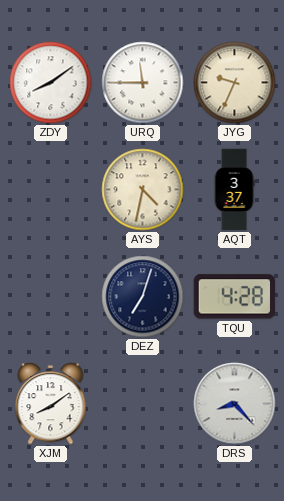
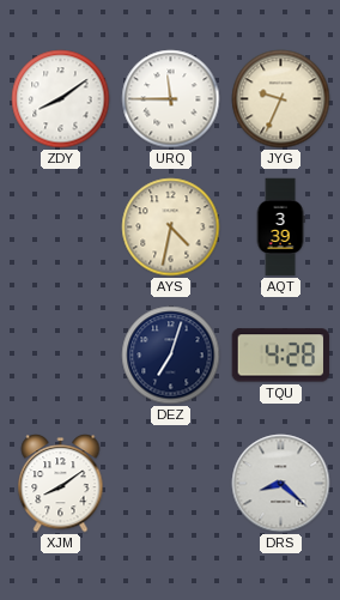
AQT: 3:37 -> 3:39
DRS: 8:23 -> 8:22
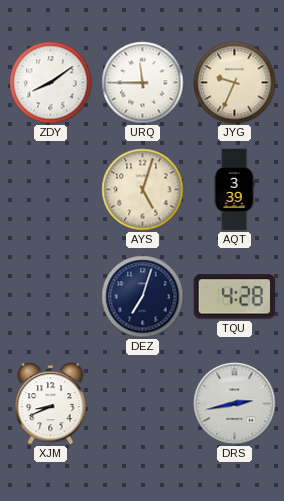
AYS: 4:32 -> 5:03
XJM: 8:09 -> 8:41
DRS: 8:22 -> 2:43
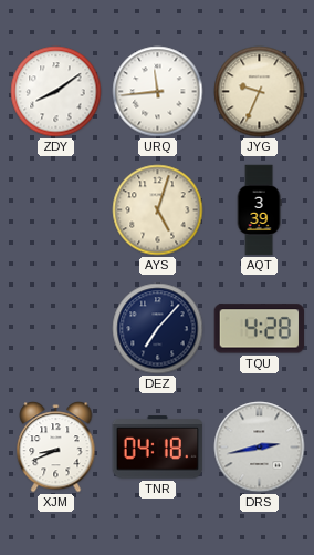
URQ: 11:45 -> 11:44
DEZ: 7:03 -> 7:07
TNR: none -> 04:18
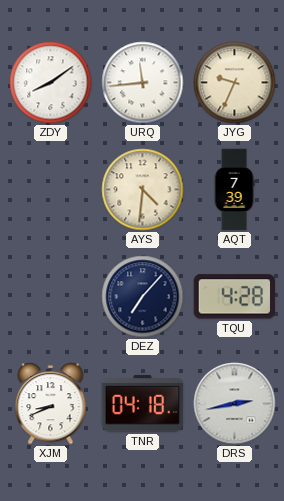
AYS: 5:03 -> 4:31
AQT: 3:39 -> 7:39
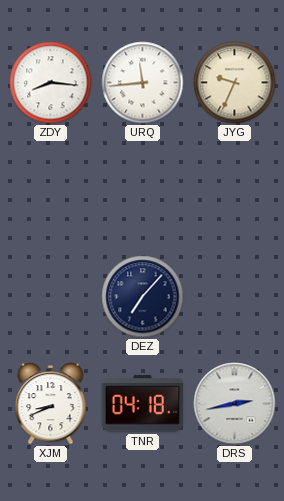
ZDY: 8:09 -> 8:16
AYS: 4:31 -> none
AQT: 7:39 -> none
TQU: 4:28 -> none
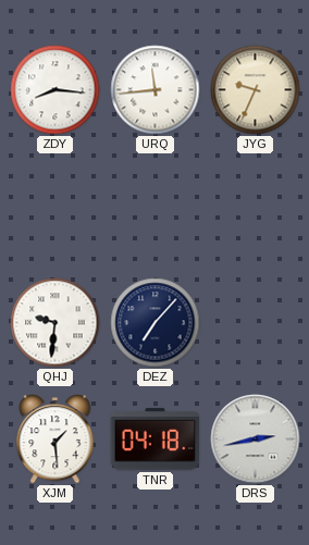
QHJ: none -> 9:31
XJM: 8:41 -> 1:29
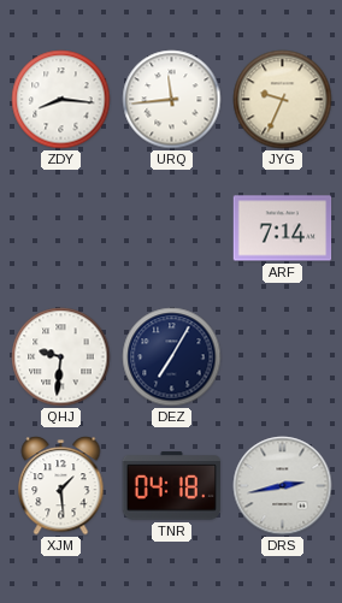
ARF: none -> 7:14
DEZ: 7:07 -> 7:05
